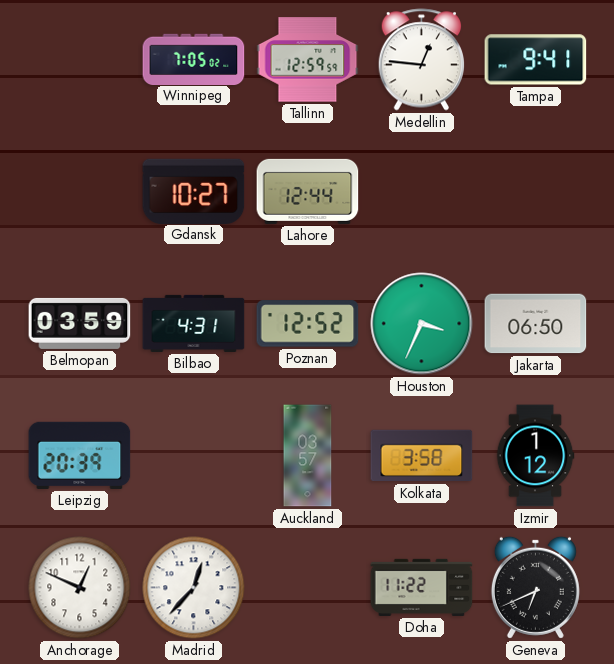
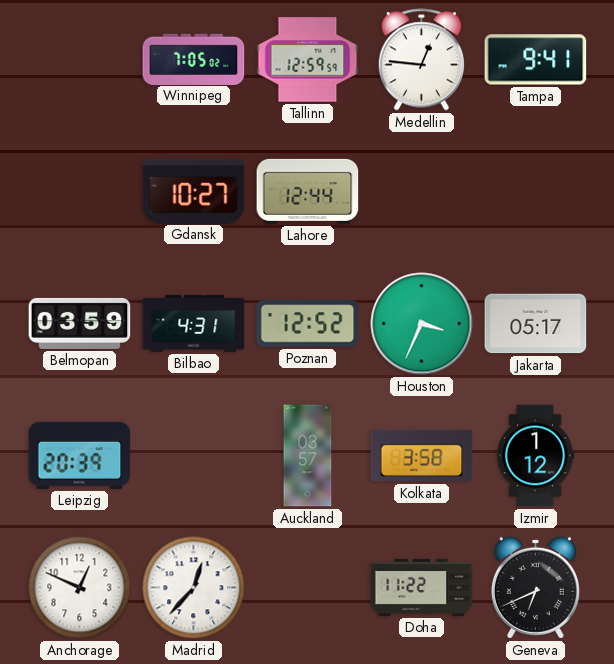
Jakarta: 06:50 -> 05:17
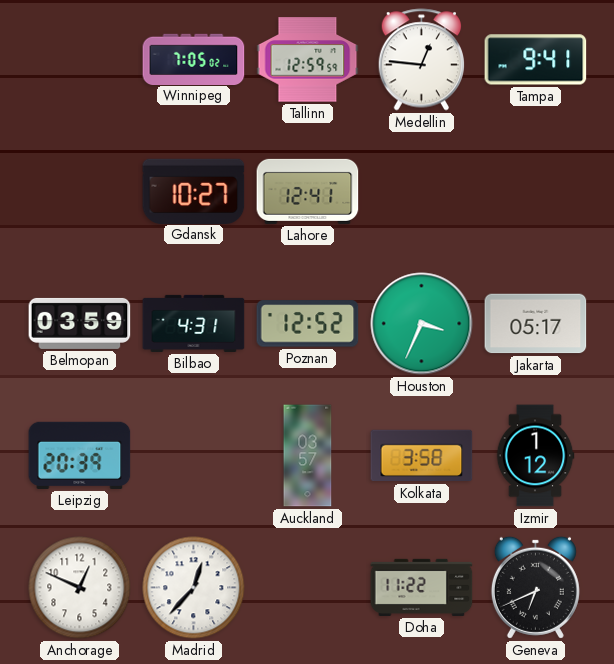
Lahore: 12:44 -> 12:41
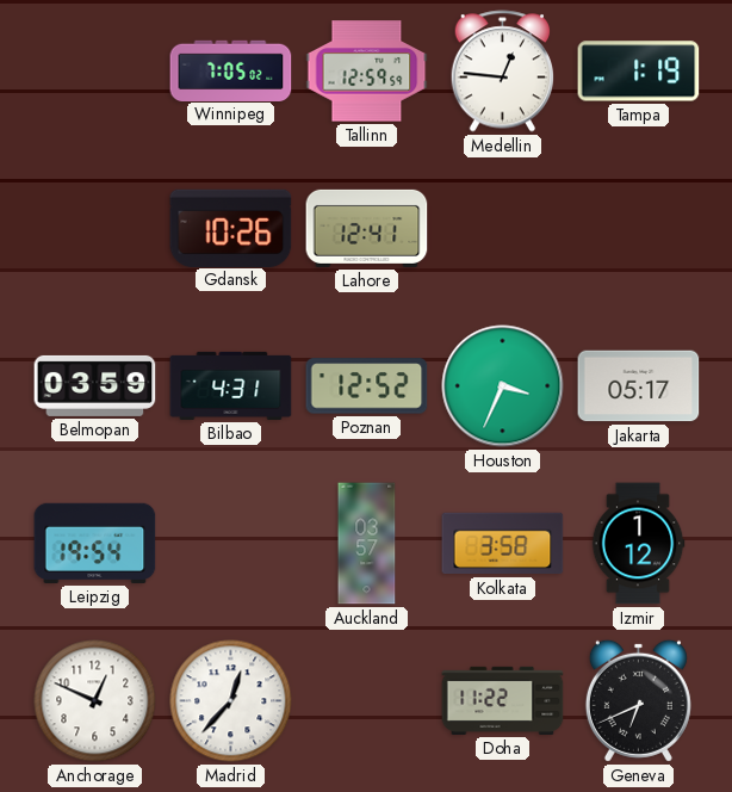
Tampa: 9:41 -> 1:19
Gdansk: 10:27 -> 10:26
Leipzig: 20:39 -> 19:54
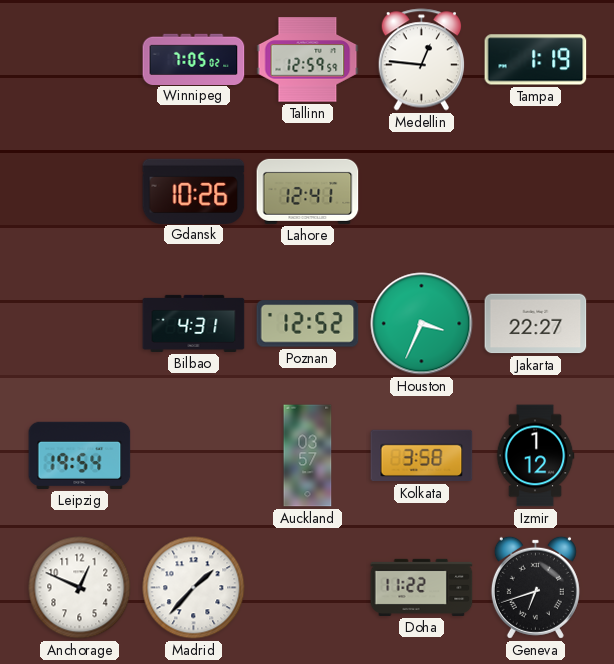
Belmopan: 03:59 -> none
Jakarta: 05:17 -> 22:27
Madrid: 12:37 -> 1:37
Geneva: 6:41 -> 6:42
